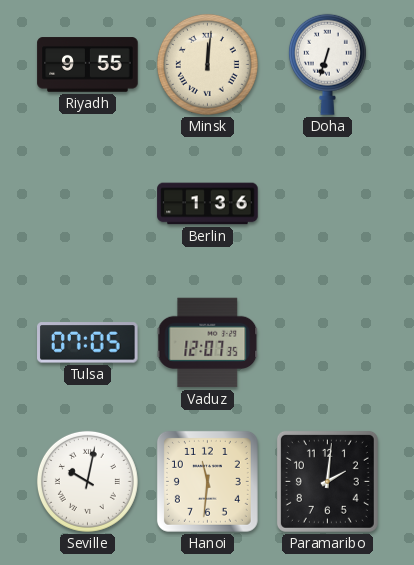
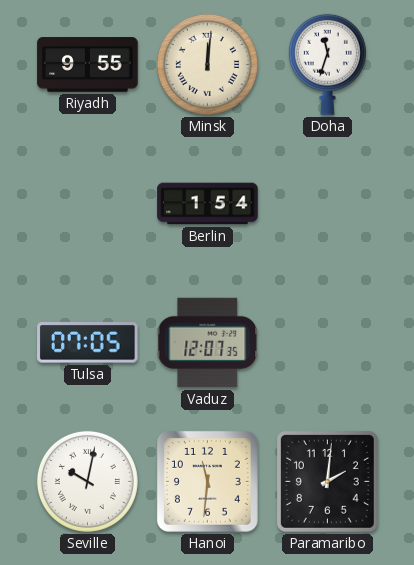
Doha: 6:33 -> 11:33
Berlin: 1:36 -> 1:54
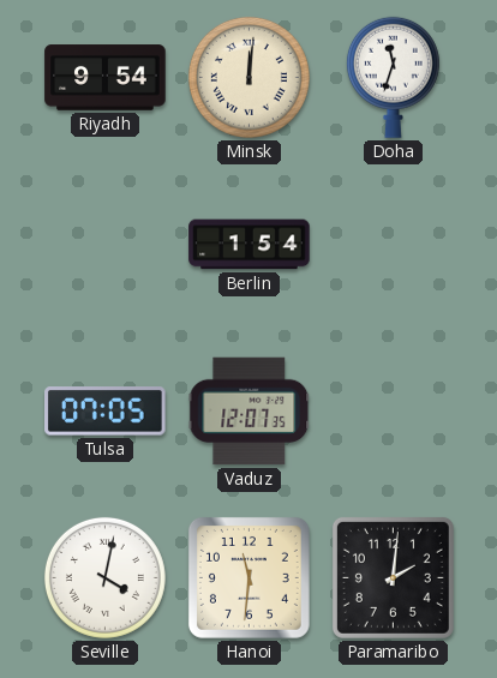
Riyadh: 9:55 -> 9:54
Seville: 10:02 -> 4:02
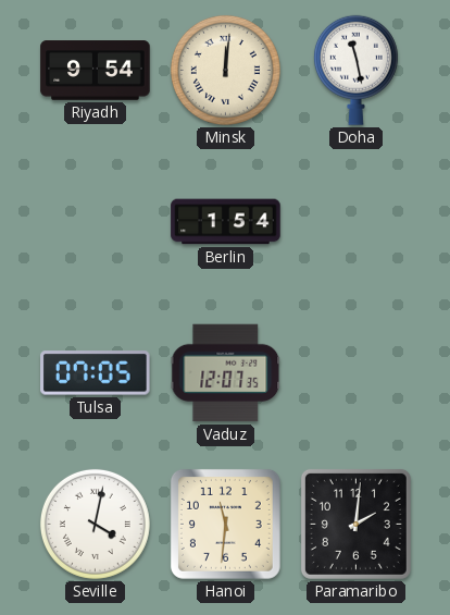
Doha: 11:33 -> 11:28
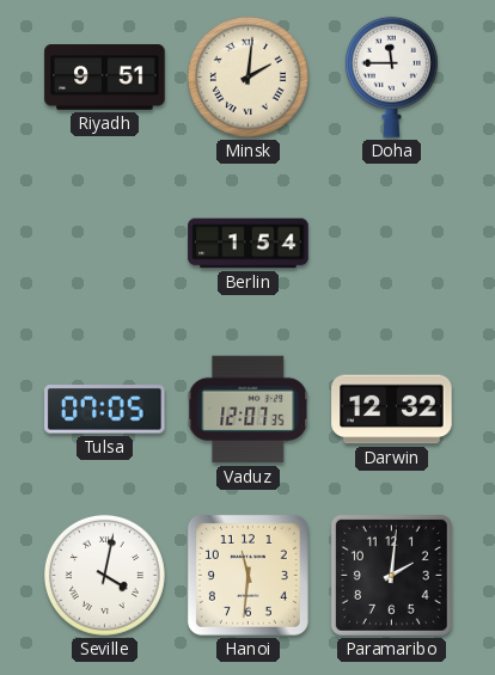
Riyadh: 9:54 -> 9:51
Minsk: 12:01 -> 2:01
Doha: 11:28 -> 11:45
Darwin: none -> 12:32
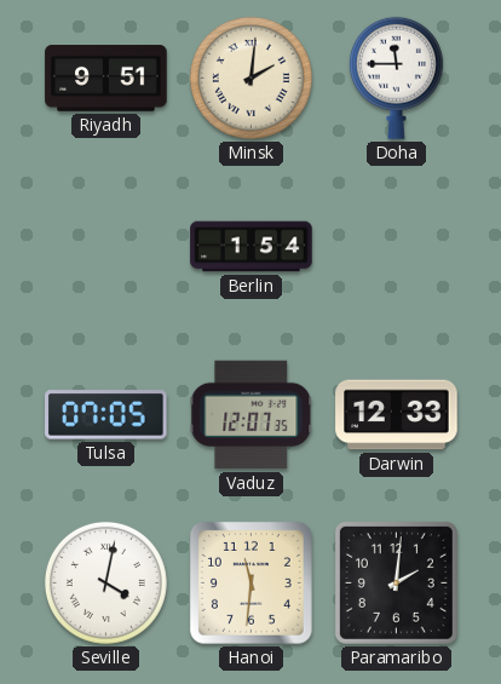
Darwin: 12:32 -> 12:33
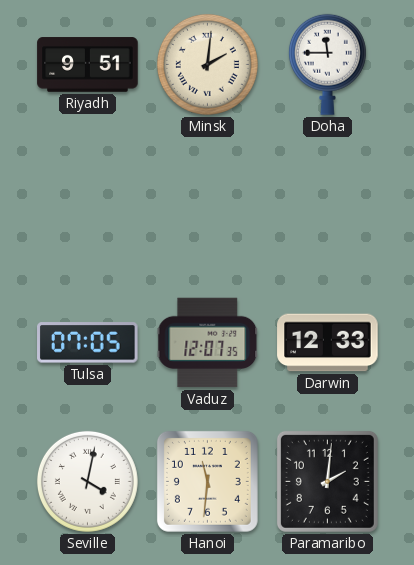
Berlin: 1:54 -> none
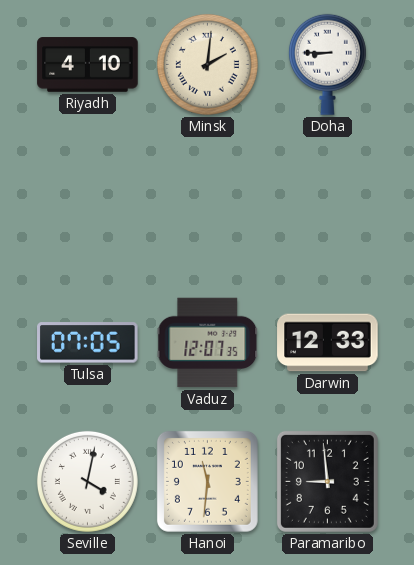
Riyadh: 9:51 -> 4:10
Doha: 11:45 -> 8:45
Paramaribo: 2:01 -> 8:59
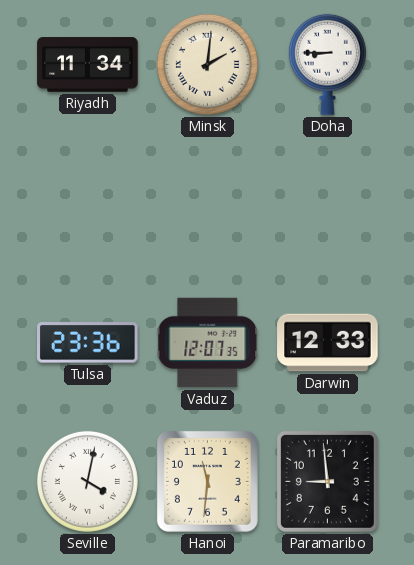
Riyadh: 4:10 -> 11:34
Tulsa: 07:05 -> 23:36
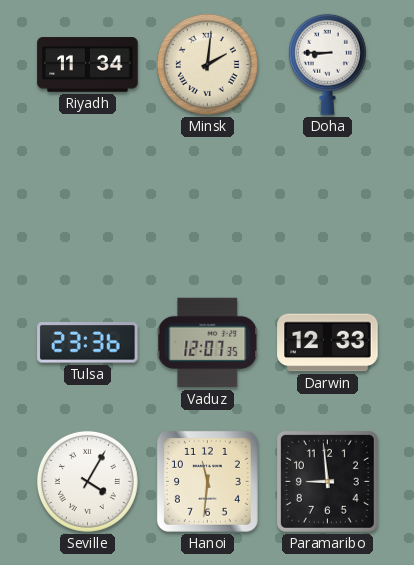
Seville: 4:02 -> 4:05
